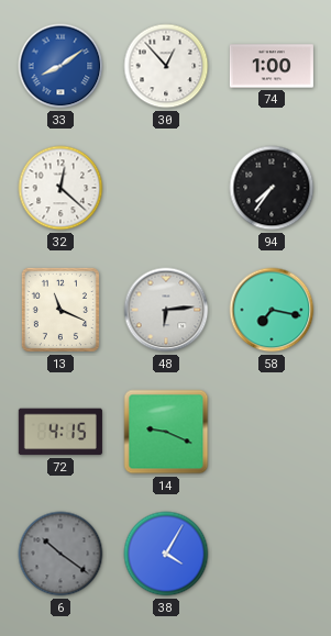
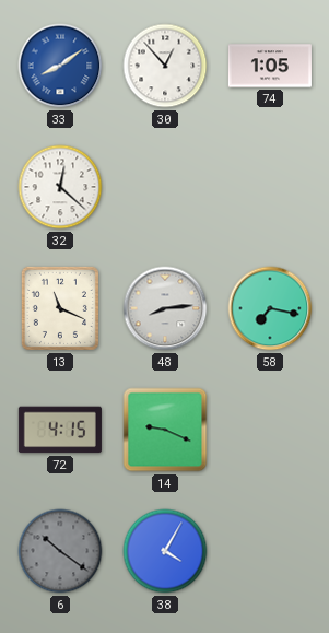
74: 1:00 -> 1:05
94: 7:36 -> none
48: 6:14 -> 8:14
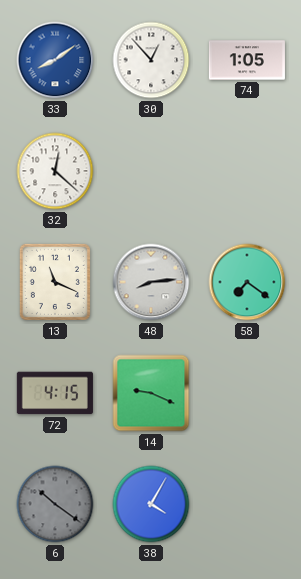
58: 7:17 -> 7:21
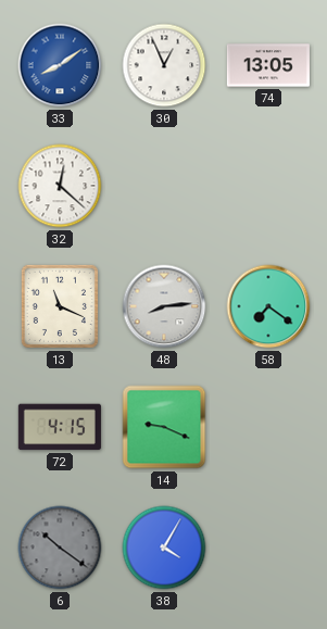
30: 12:53 -> 12:56
74: 1:05 -> 13:05
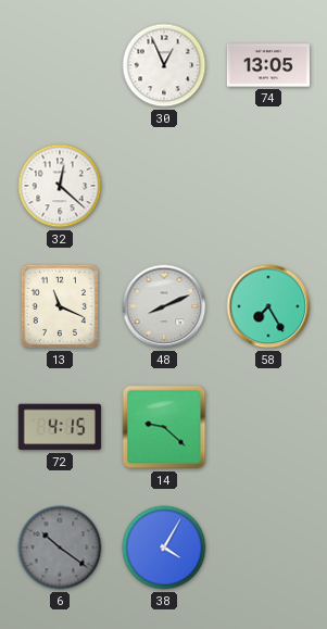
33: 8:09 -> none
48: 8:14 -> 8:11
58: 7:21 -> 7:25
14: 9:19 -> 9:22
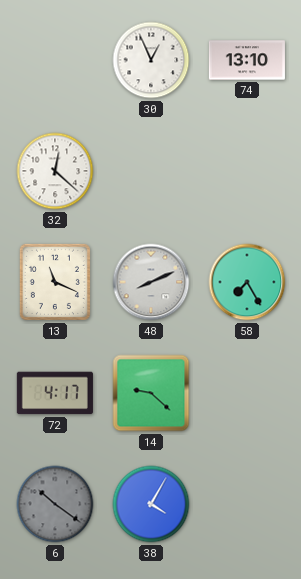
74: 13:05 -> 13:10
72: 4:15 -> 4:17
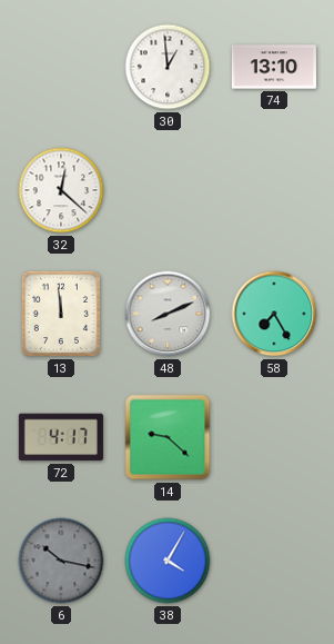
30: 12:56 -> 12:59
13: 11:19 -> 11:59
6: 10:21 -> 10:17
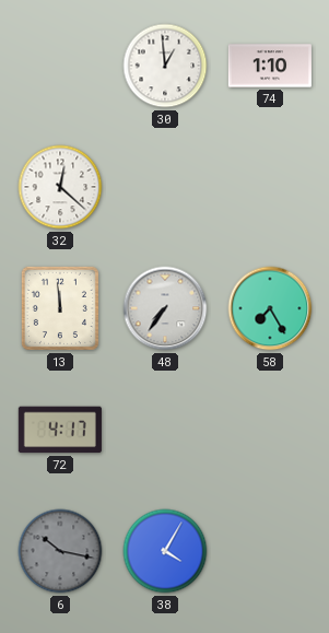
74: 13:10 -> 1:10
48: 8:11 -> 7:36
14: 9:22 -> none
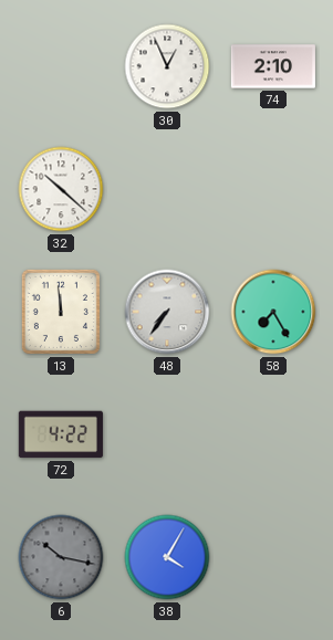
30: 12:59 -> 12:56
74: 1:10 -> 2:10
32: 12:22 -> 10:22
72: 4:17 -> 4:22
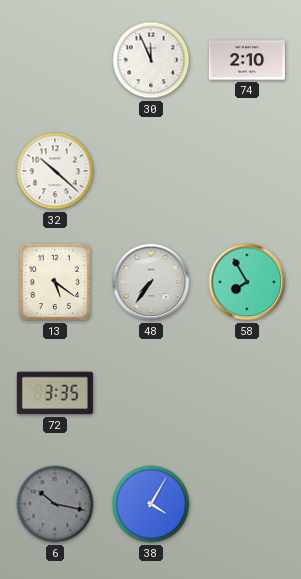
30: 12:56 -> 11:56
13: 11:59 -> 5:21
58: 7:25 -> 7:55
72: 4:22 -> 3:35
